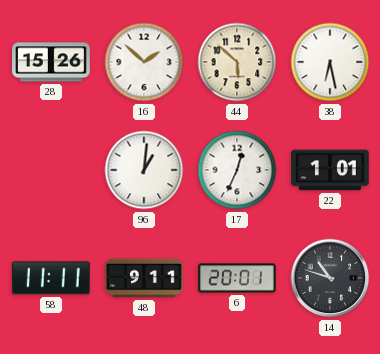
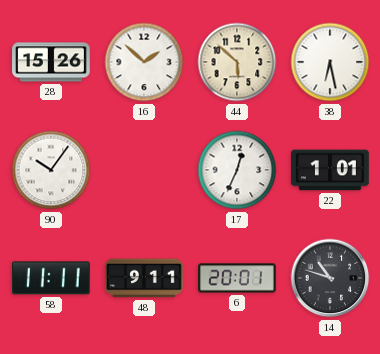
90: none -> 10:06
96: 1:01 -> none
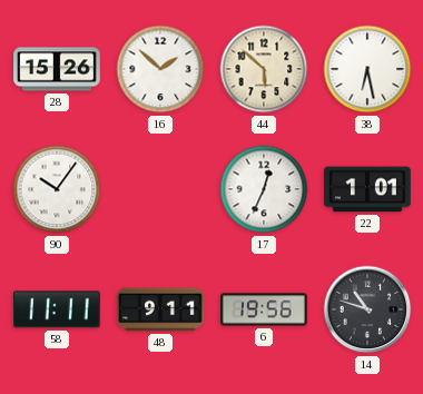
6: 20:01 -> 19:56
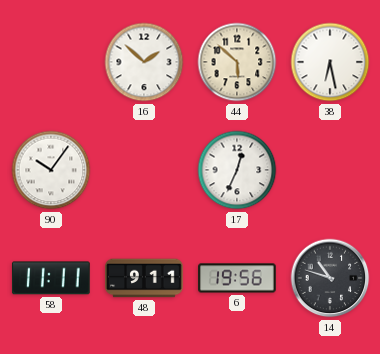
28: 15:26 -> none
22: 1:01 -> none
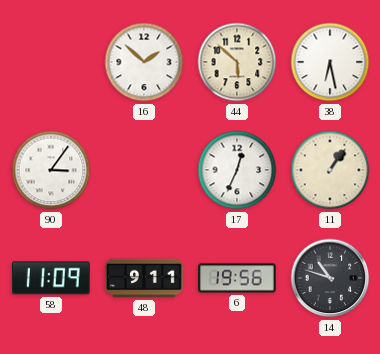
90: 10:06 -> 3:06
11: none -> 1:06
58: 11:11 -> 11:09
